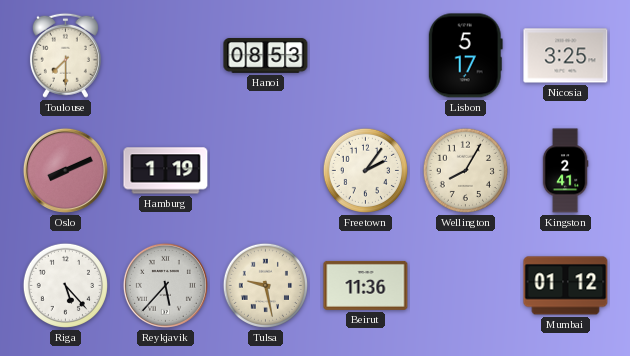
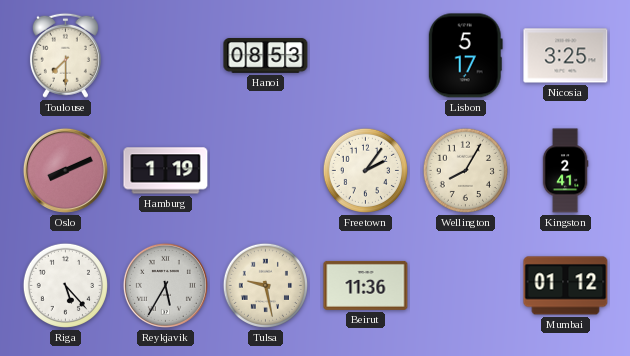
Reykjavik: 5:37 -> 5:35
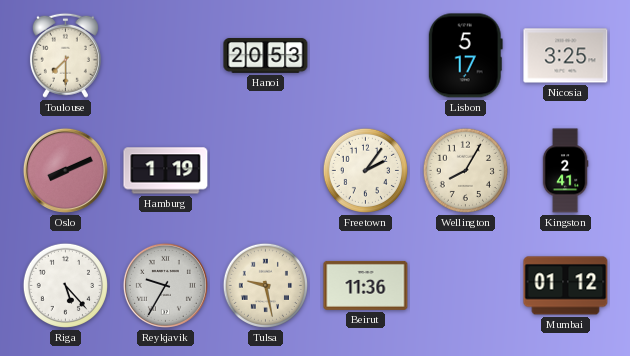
Hanoi: 08:53 -> 20:53
Reykjavik: 5:35 -> 9:35
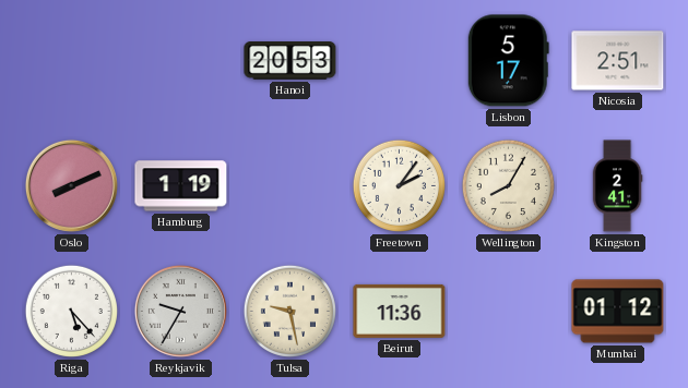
Toulouse: 7:30 -> none
Nicosia: 3:25 -> 2:51
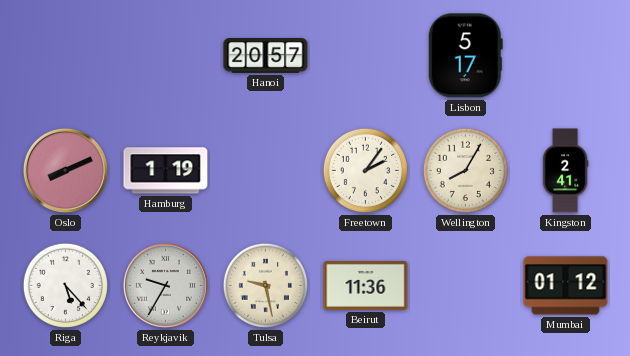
Hanoi: 20:53 -> 20:57
Nicosia: 2:51 -> none
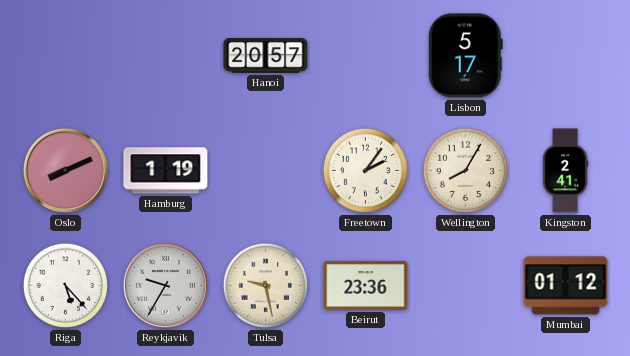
Beirut: 11:36 -> 23:36
